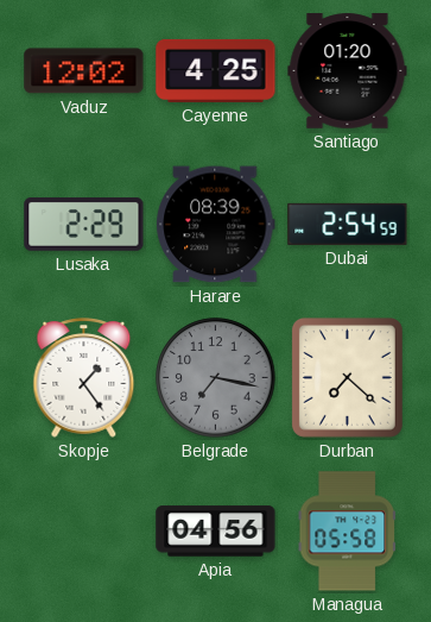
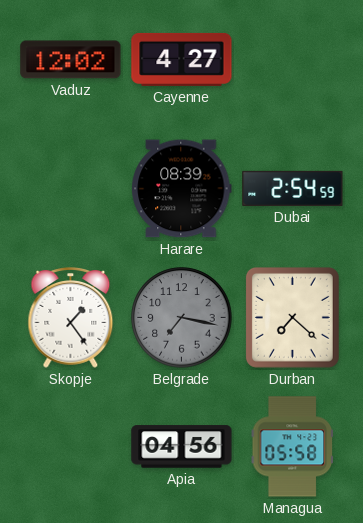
Cayenne: 4:25 -> 4:27
Santiago: 01:20 -> none
Lusaka: 2:29 -> none
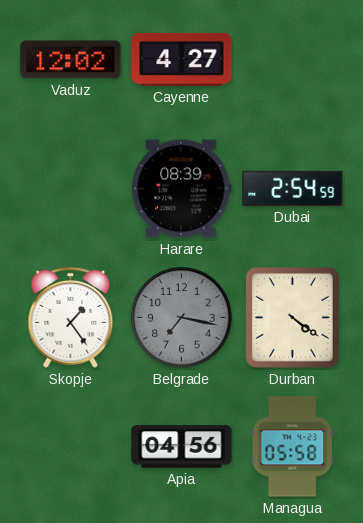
Durban: 7:22 -> 4:21
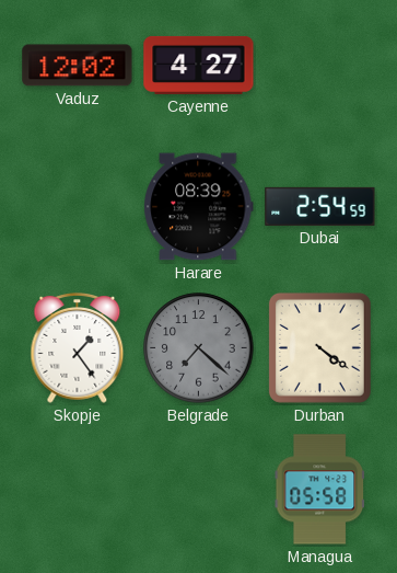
Belgrade: 7:17 -> 7:22
Apia: 04:56 -> none
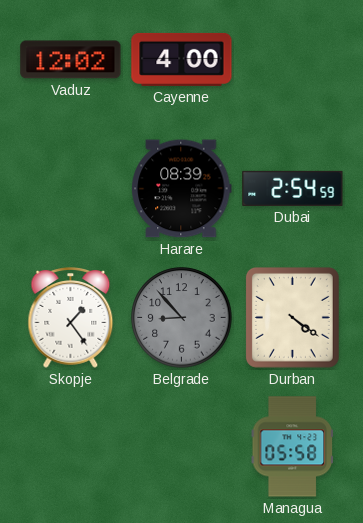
Cayenne: 4:27 -> 4:00
Belgrade: 7:22 -> 8:53
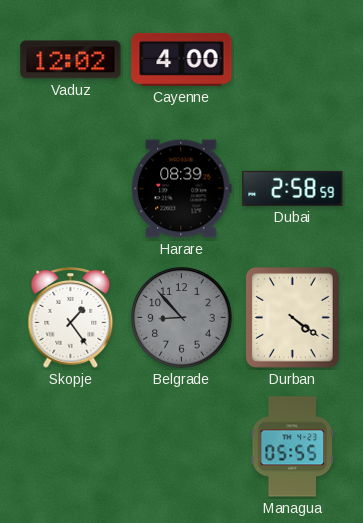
Dubai: 2:54 -> 2:58
Managua: 05:58 -> 05:55
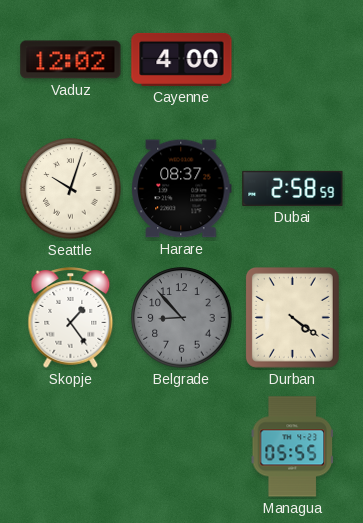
Seattle: none -> 10:03
Harare: 08:39 -> 08:37
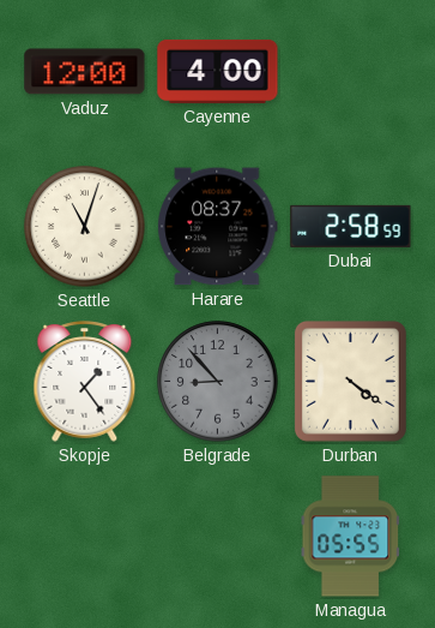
Vaduz: 12:02 -> 12:00
Seattle: 10:03 -> 11:03
